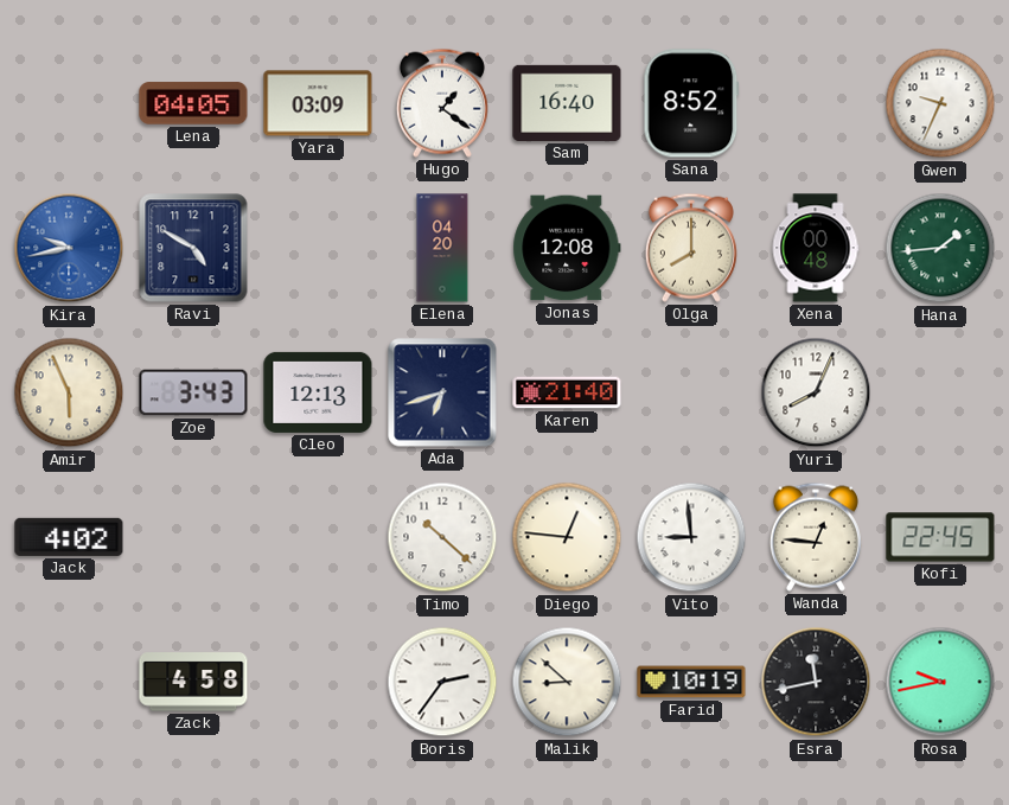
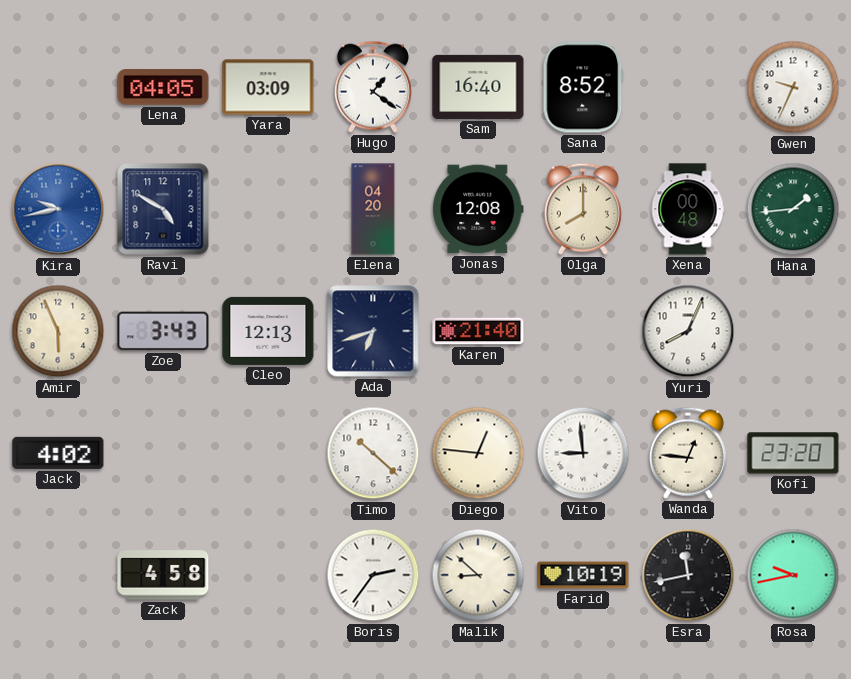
Kofi: 22:45 -> 23:20
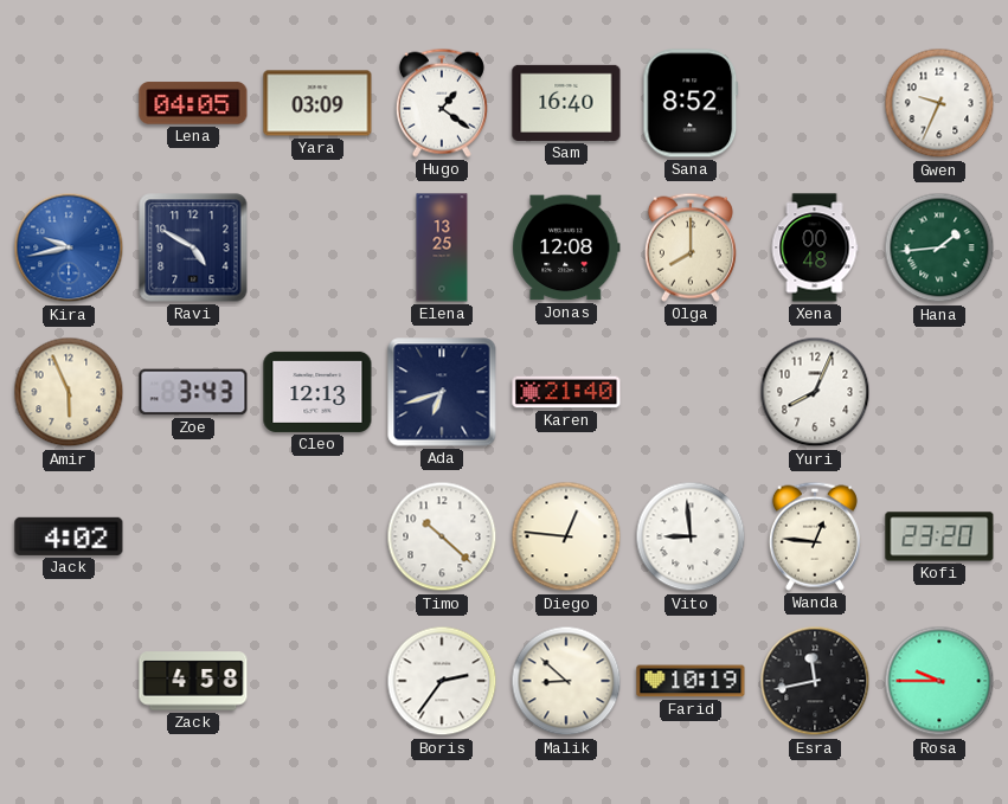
Elena: 04:20 -> 13:25
Rosa: 9:43 -> 9:45
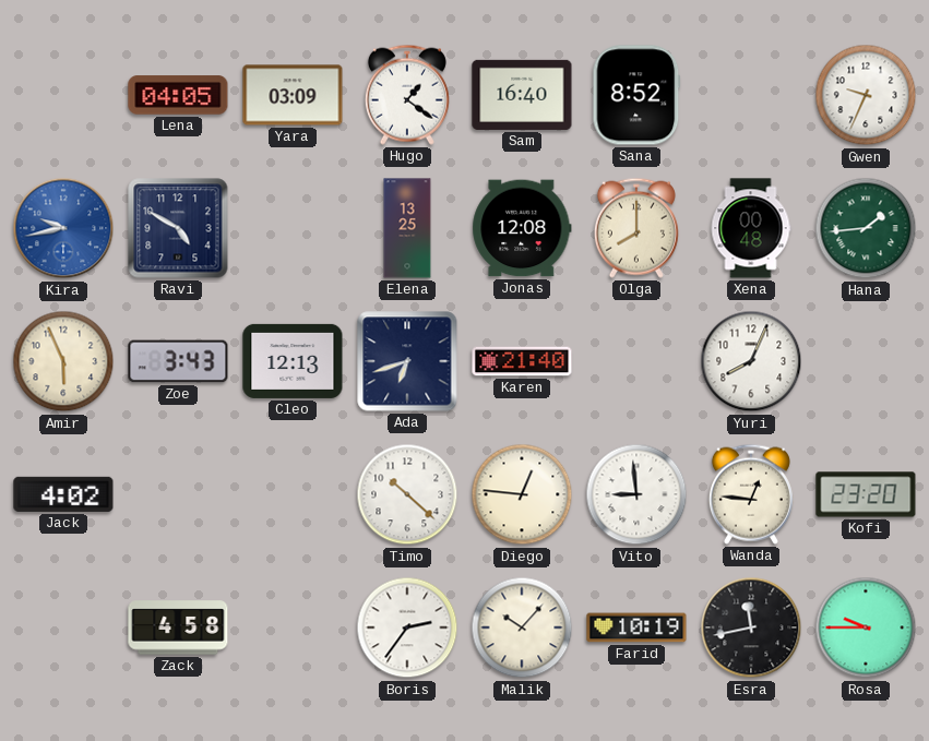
Malik: 8:52 -> 10:07
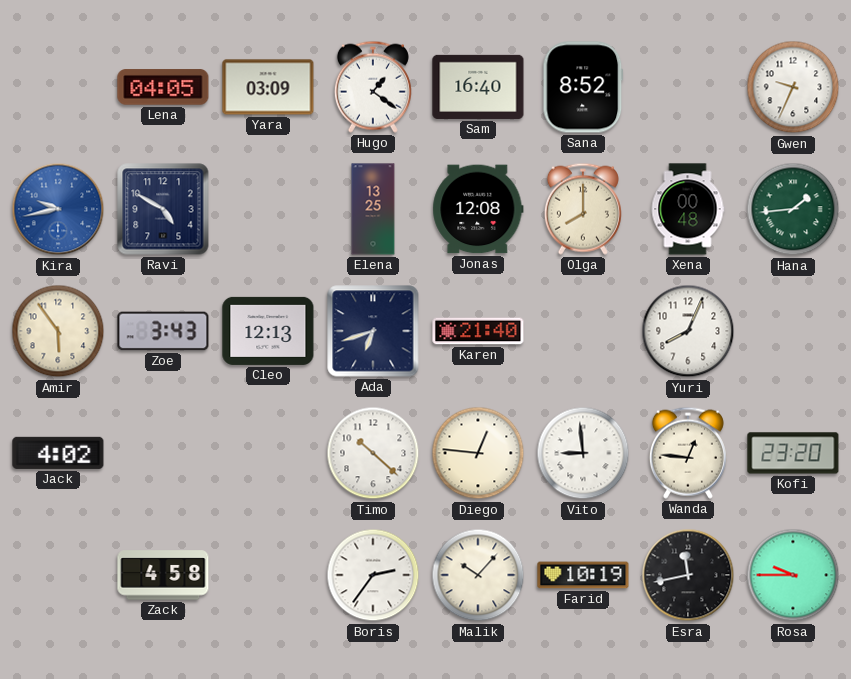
Amir: 5:56 -> 5:54
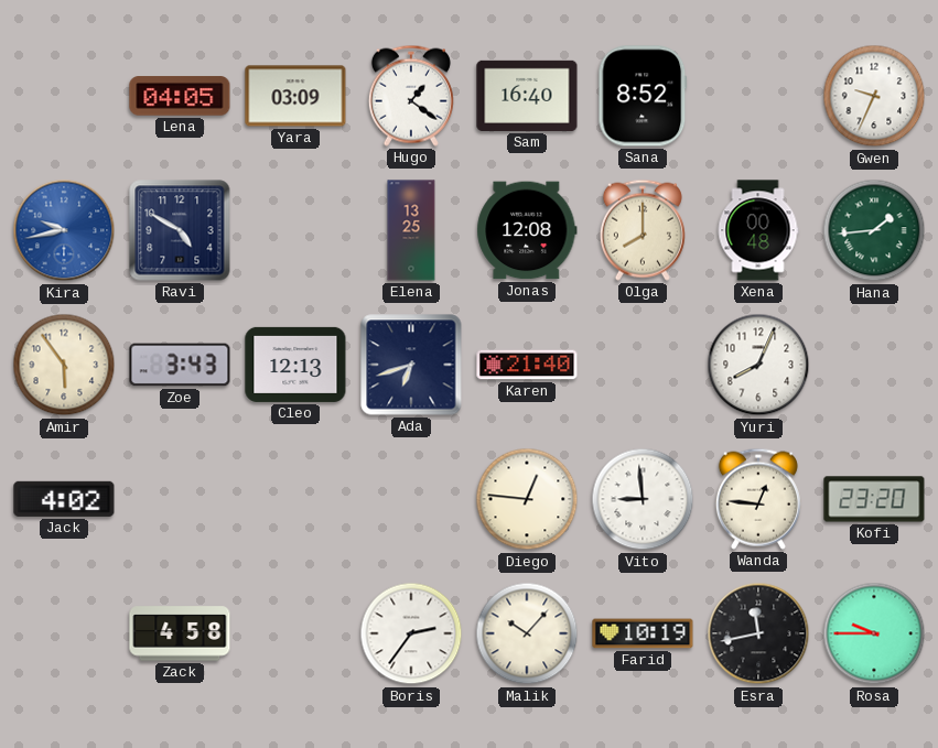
Timo: 10:22 -> none
